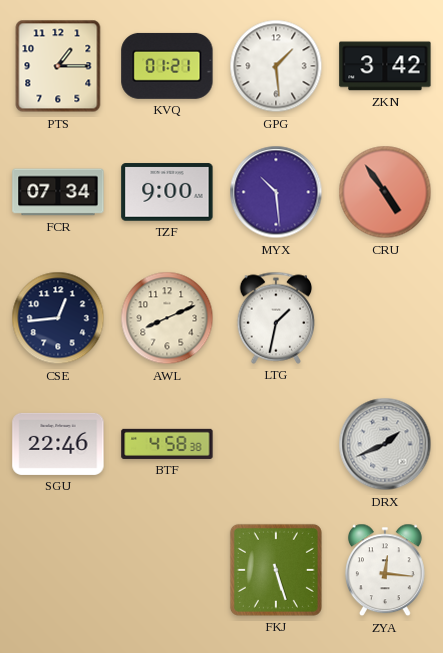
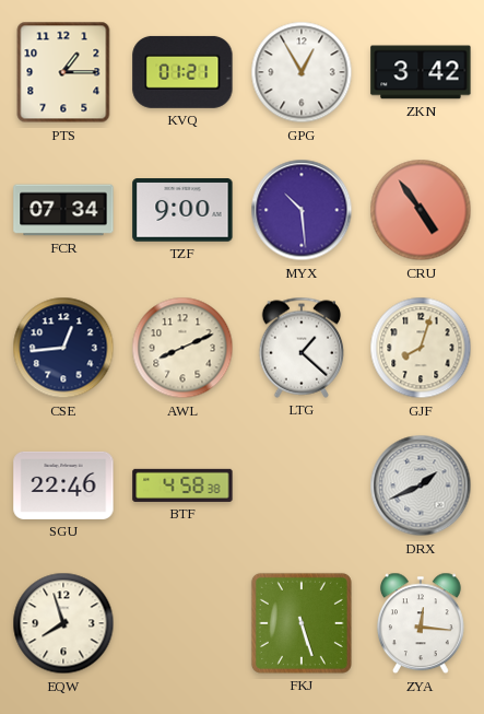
GPG: 1:29 -> 12:55
LTG: 1:32 -> 1:22
GJF: none -> 8:03
EQW: none -> 7:57
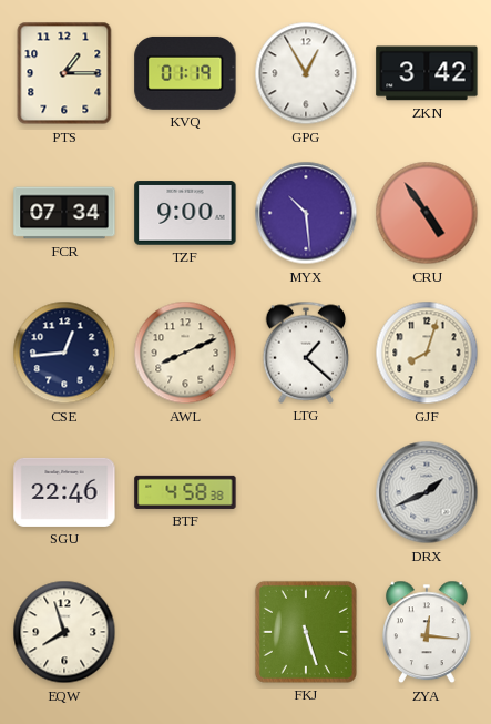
KVQ: 01:21 -> 01:19
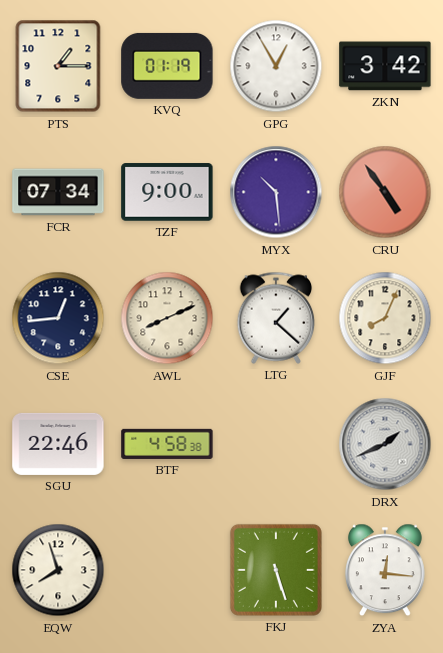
GJF: 8:03 -> 8:04
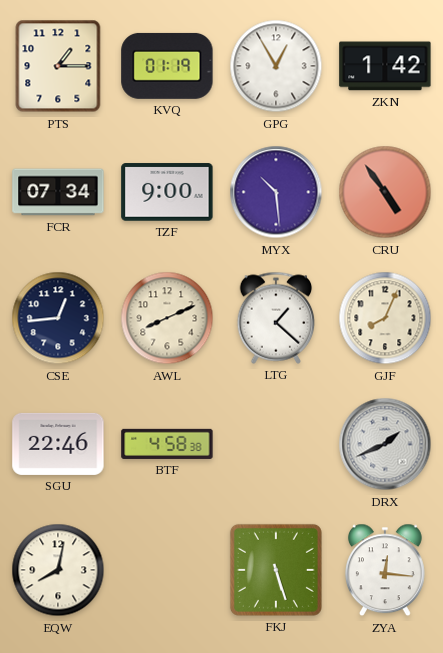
ZKN: 3:42 -> 1:42
EQW: 7:57 -> 8:02
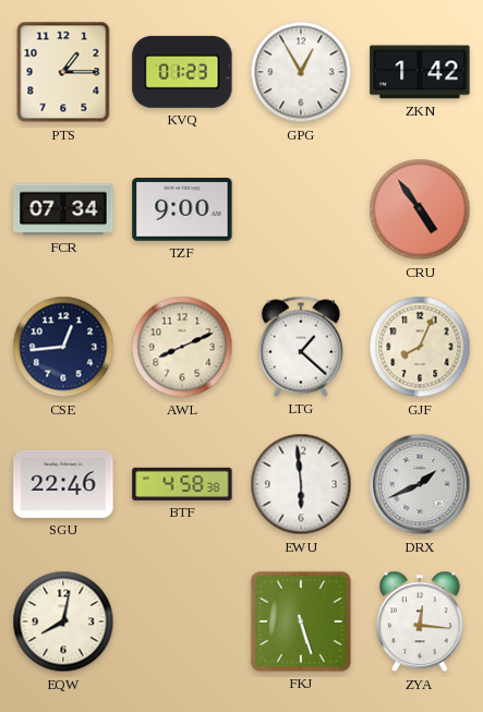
KVQ: 01:19 -> 01:23
MYX: 10:29 -> none
EWU: none -> 5:59
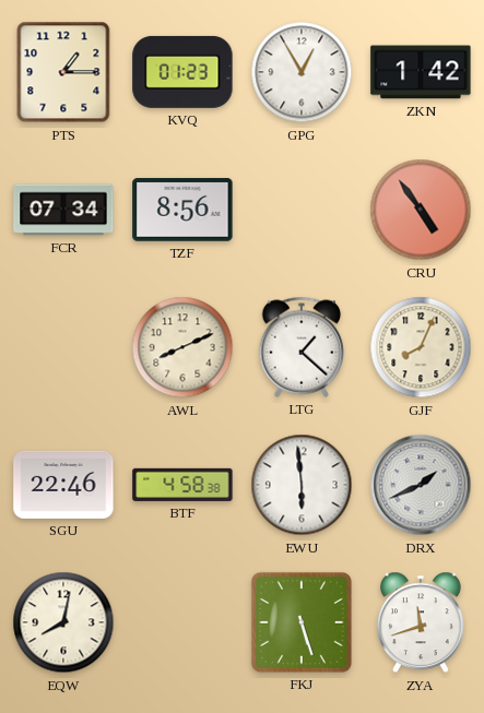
TZF: 9:00 -> 8:56
CSE: 12:44 -> none
ZYA: 12:16 -> 11:42
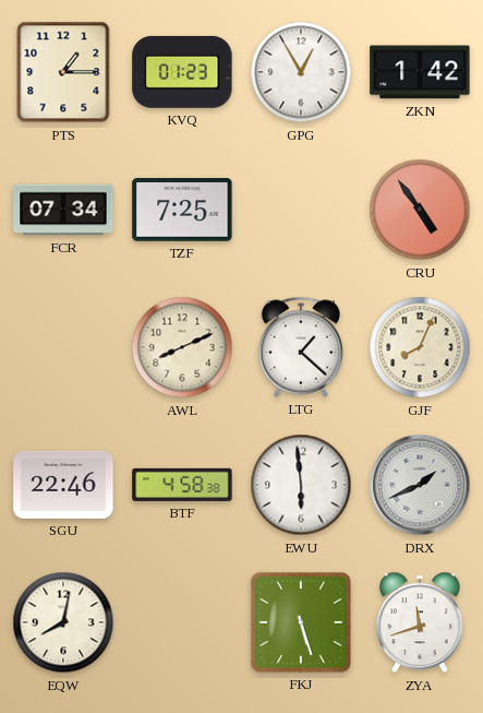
TZF: 8:56 -> 7:25
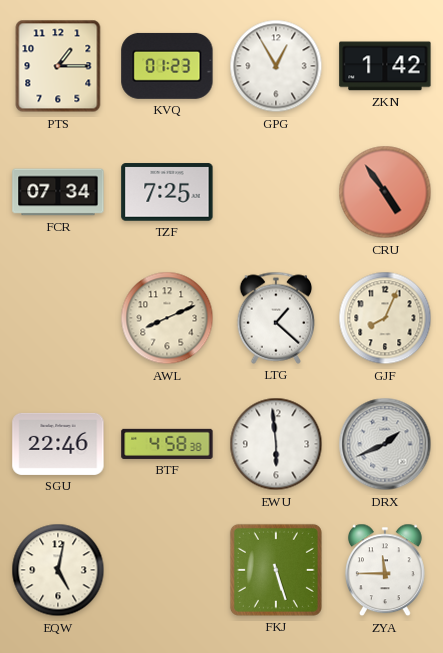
EQW: 8:02 -> 5:02
ZYA: 11:42 -> 11:45
